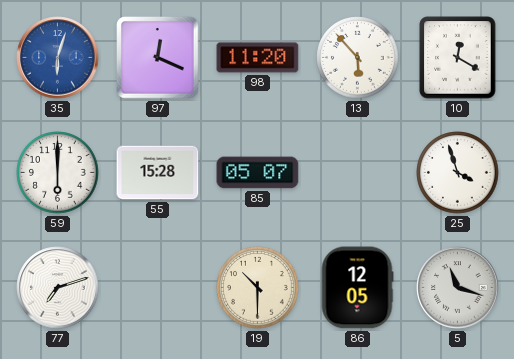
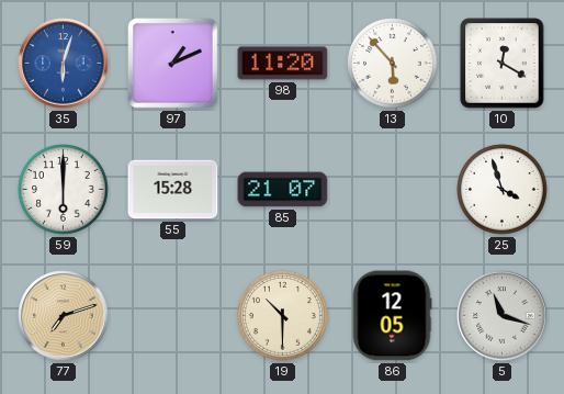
97: 12:19 -> 1:11
85: 05:07 -> 21:07
77 dial: white -> champagne
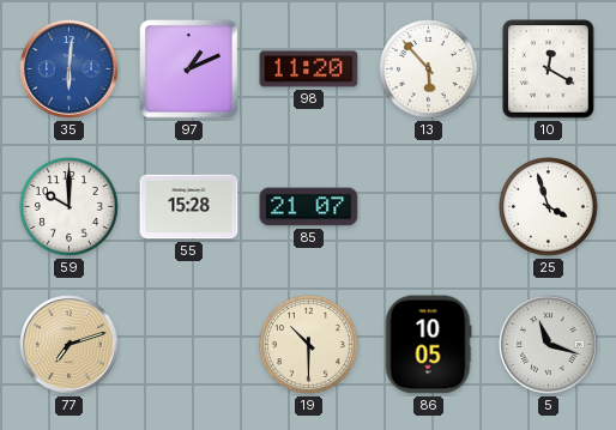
35: 6:03 -> 6:01
59: 6:00 -> 10:00
86: 12:05 -> 10:05
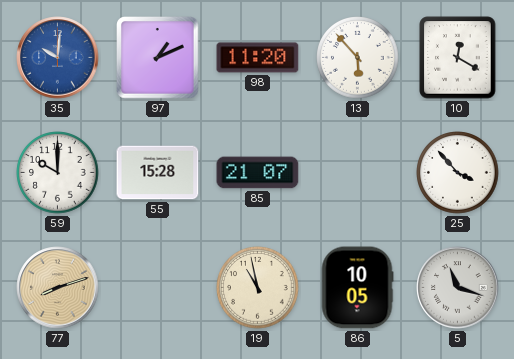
35: 6:01 -> 10:01
25: 3:57 -> 3:53
77: 7:12 -> 8:12
19: 10:30 -> 10:58
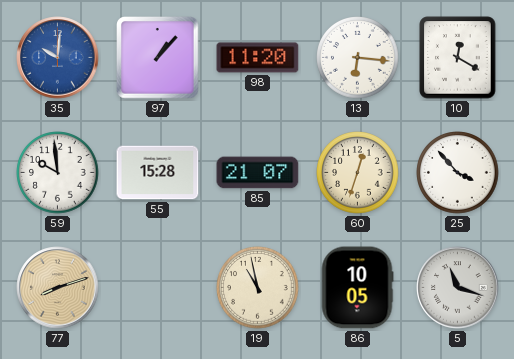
97: 1:11 -> 1:07
13: 5:53 -> 6:16
59: 10:00 -> 9:59
60: none -> 12:33
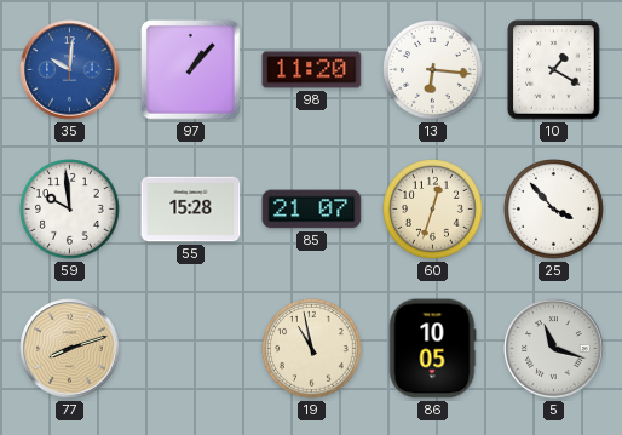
10: 12:20 -> 1:20
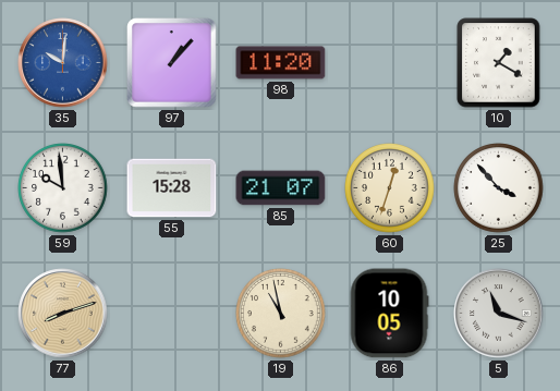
13: 6:16 -> none
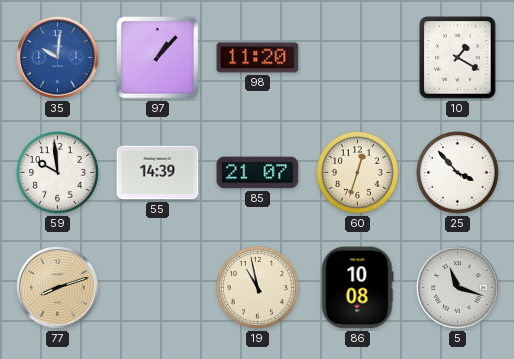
55: 15:28 -> 14:39
86: 10:05 -> 10:08
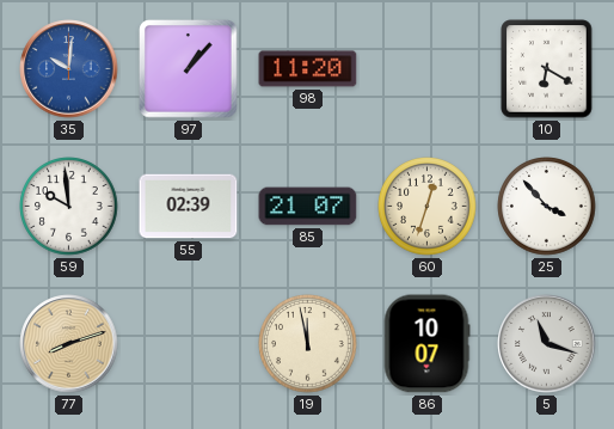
10: 1:20 -> 6:20
55: 14:39 -> 02:39
19: 10:58 -> 11:58
86: 10:08 -> 10:07
